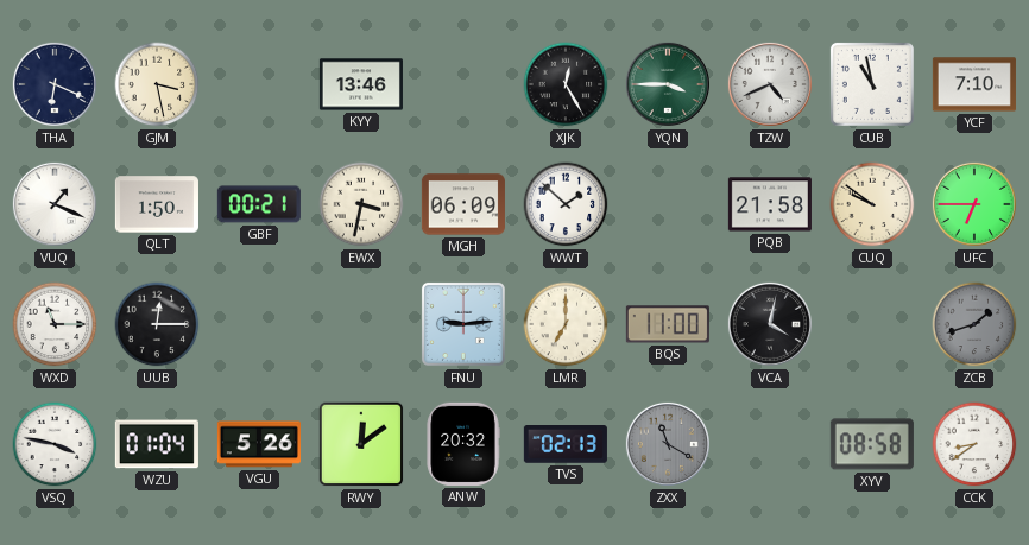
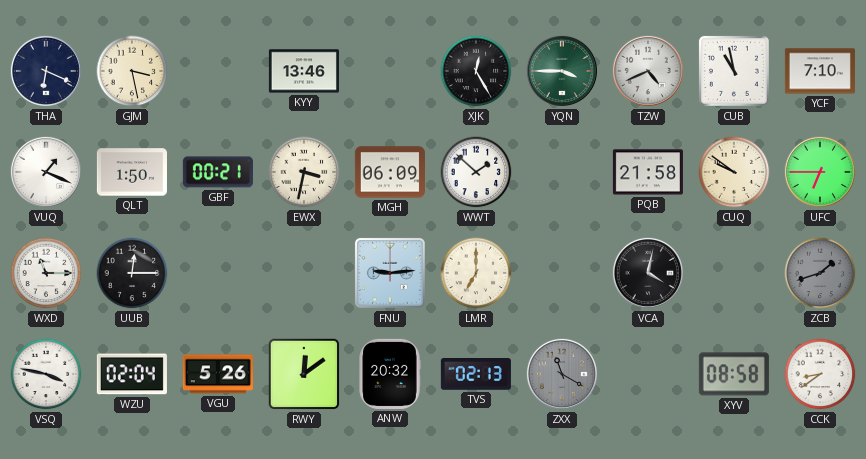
BQS: 11:00 -> none
WZU: 01:04 -> 02:04
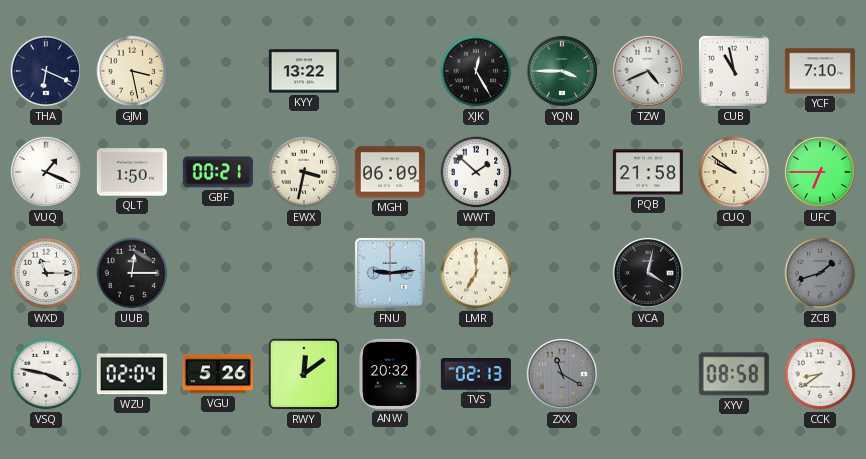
KYY: 13:46 -> 13:22
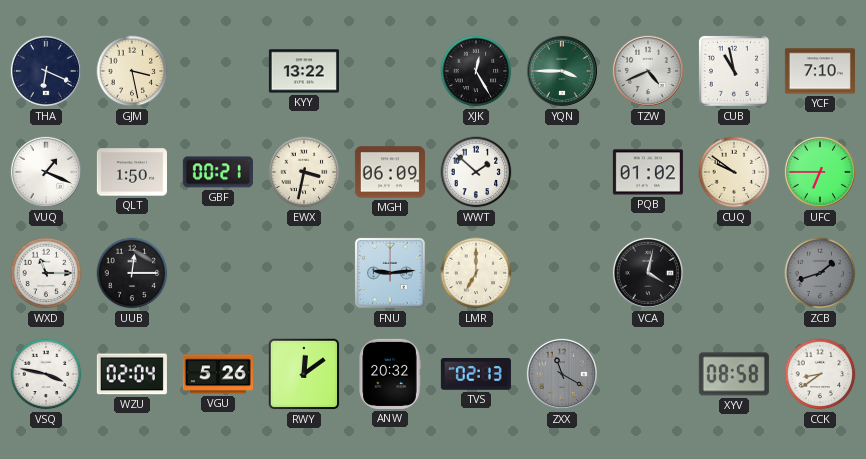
PQB: 21:58 -> 01:02
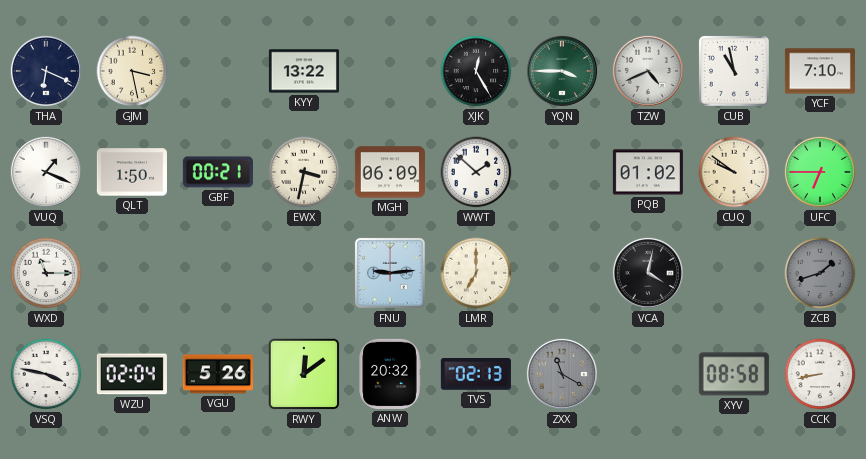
UUB: 12:15 -> none
CCK: 8:39 -> 8:43
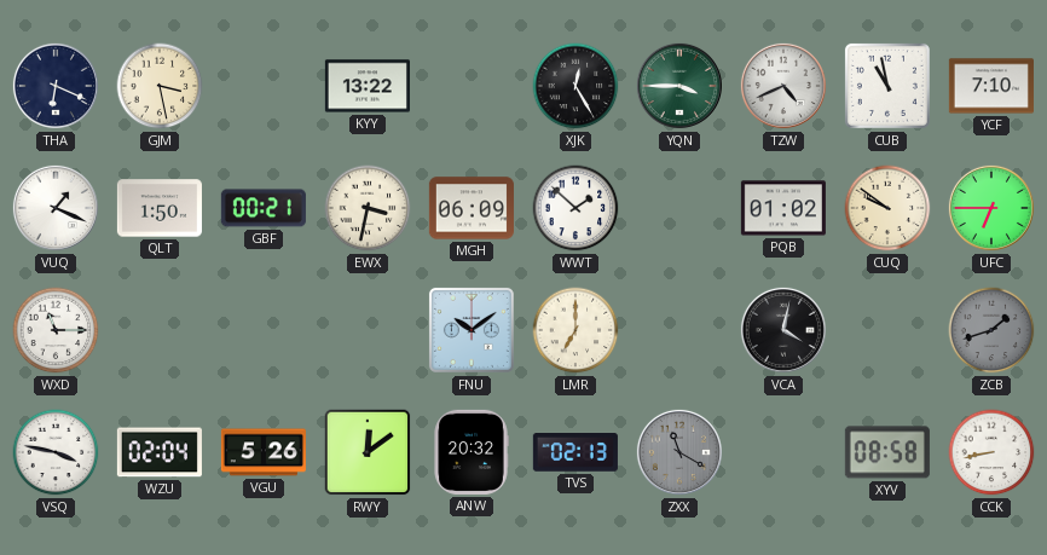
FNU: 9:14 -> 10:09
